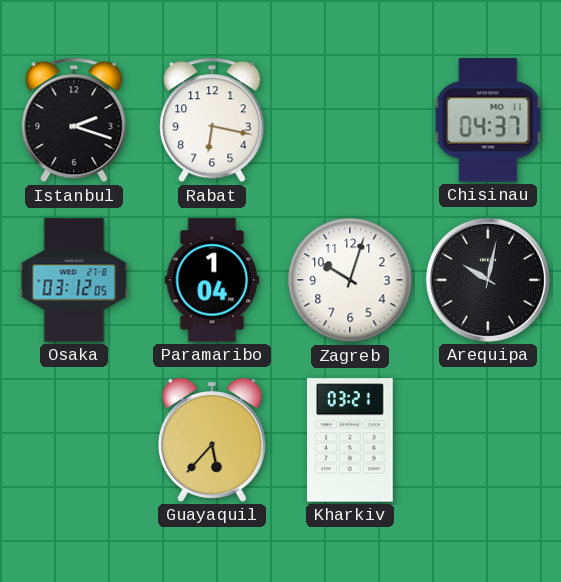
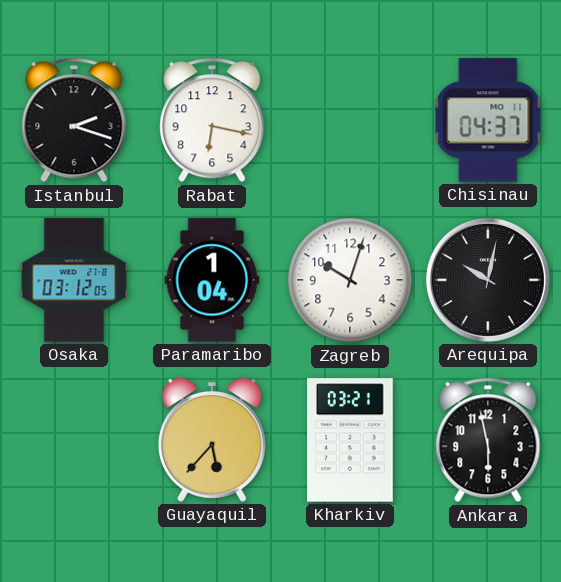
Ankara: none -> 5:58
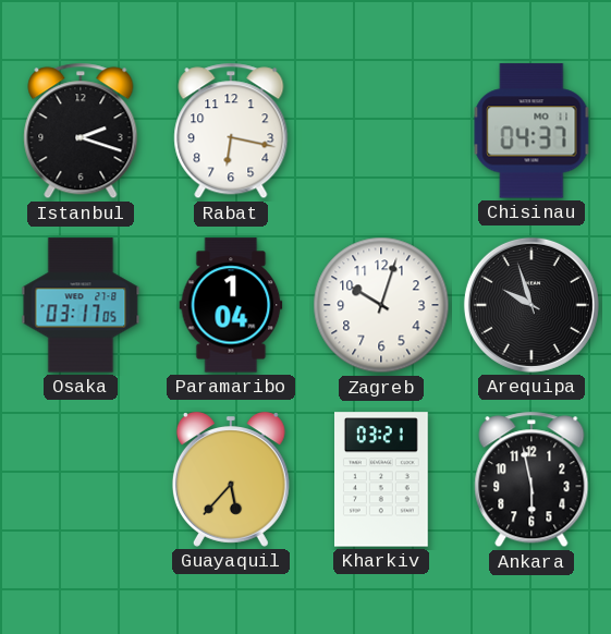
Osaka: 03:12 -> 03:17
Arequipa: 10:02 -> 9:57
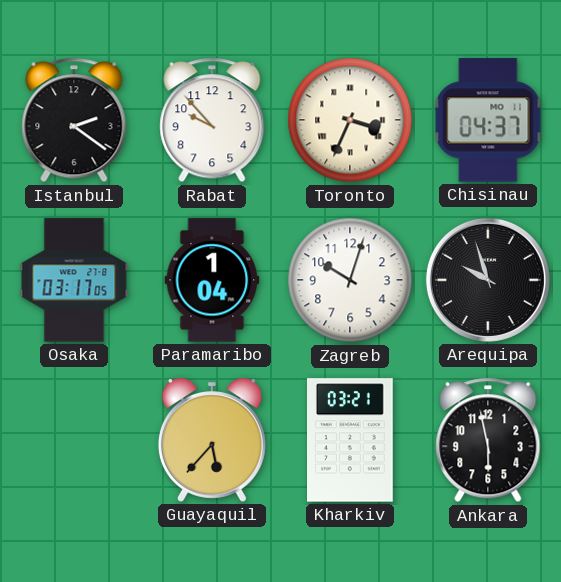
Istanbul: 2:18 -> 2:21
Rabat: 6:17 -> 9:53
Toronto: none -> 3:34
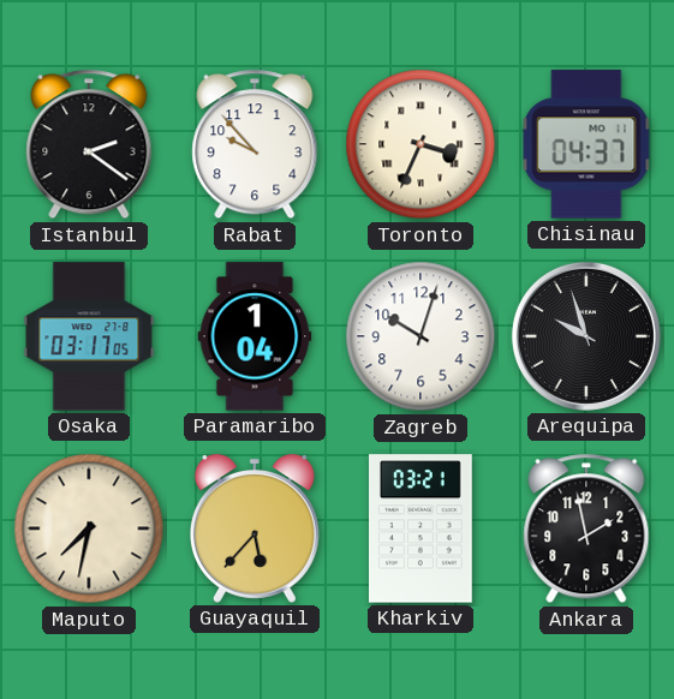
Maputo: none -> 7:32
Ankara: 5:58 -> 1:58
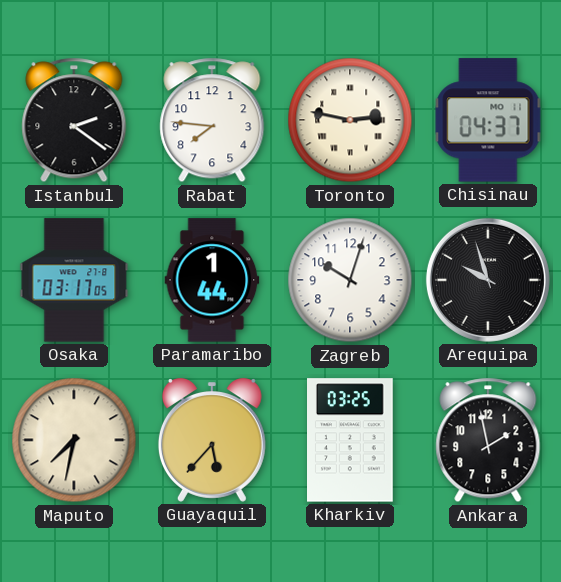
Rabat: 9:53 -> 7:46
Toronto: 3:34 -> 2:47
Paramaribo: 1:04 -> 1:44
Kharkiv: 03:21 -> 03:25
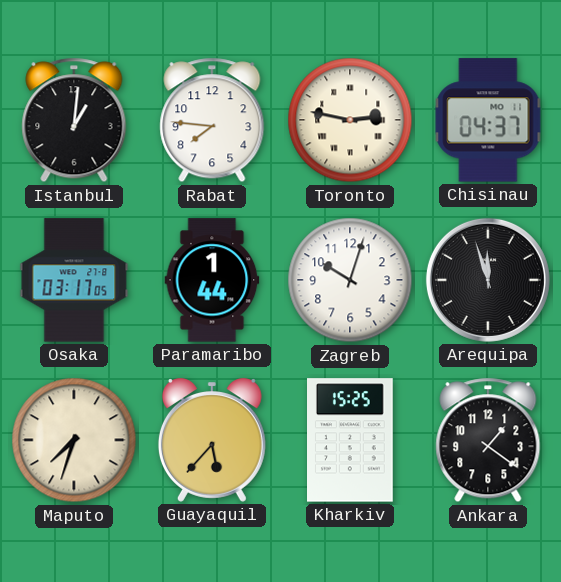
Istanbul: 2:21 -> 1:01
Arequipa: 9:57 -> 11:57
Maputo: 7:32 -> 7:33
Kharkiv: 03:25 -> 15:25
Ankara: 1:58 -> 1:21
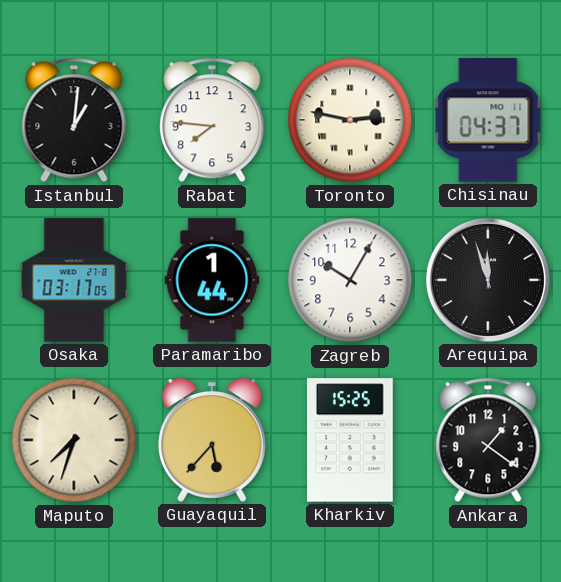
Zagreb: 10:03 -> 10:05
